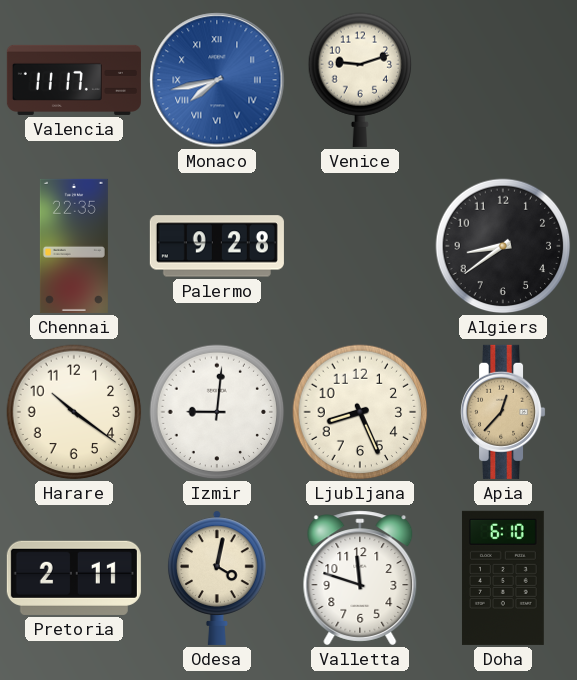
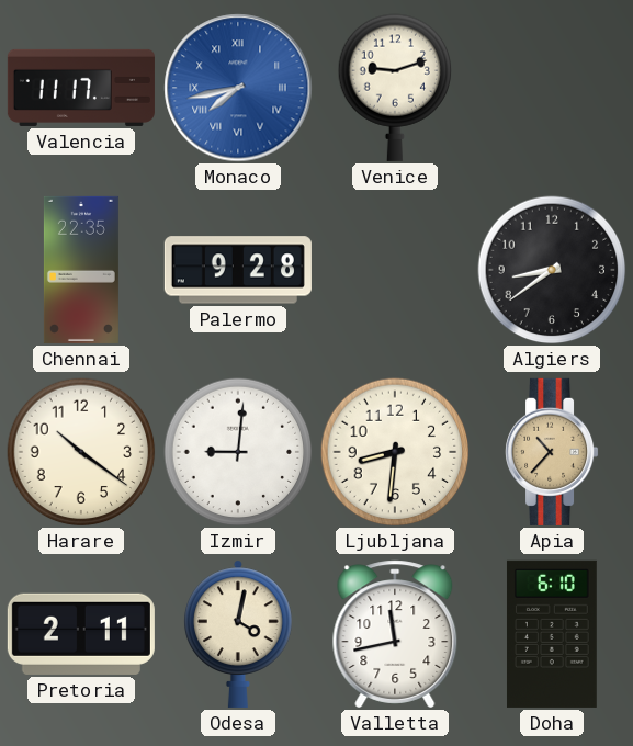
Ljubljana: 8:26 -> 8:31
Apia: 12:37 -> 10:37
Valletta: 11:48 -> 11:43
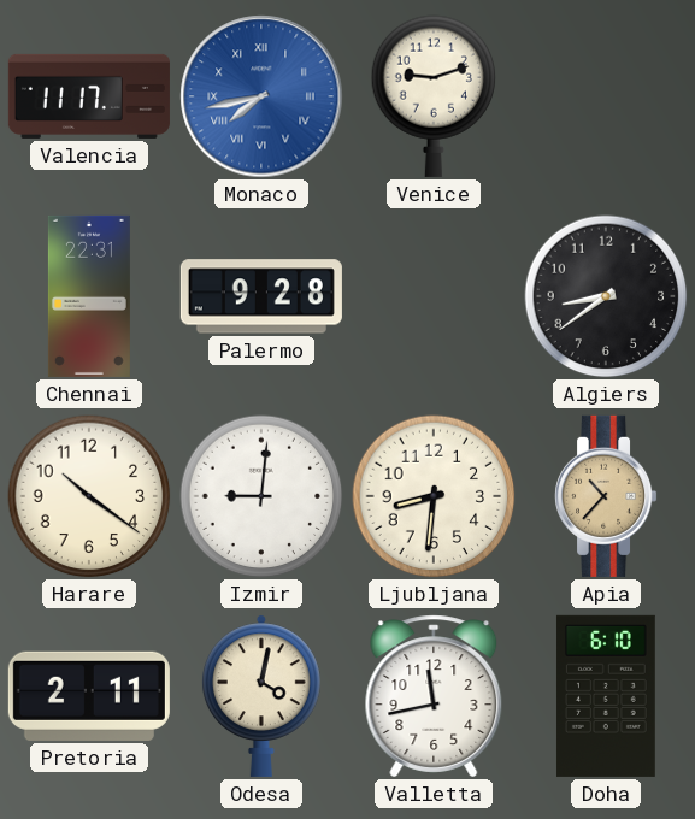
Chennai: 22:35 -> 22:31
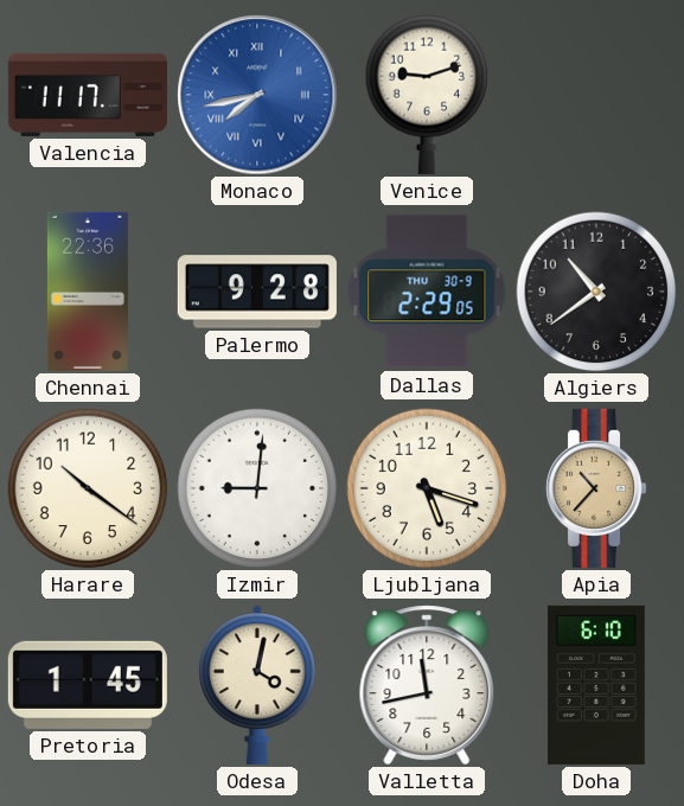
Chennai: 22:31 -> 22:36
Dallas: none -> 2:29
Algiers: 8:39 -> 10:39
Ljubljana: 8:31 -> 5:18
Pretoria: 2:11 -> 1:45
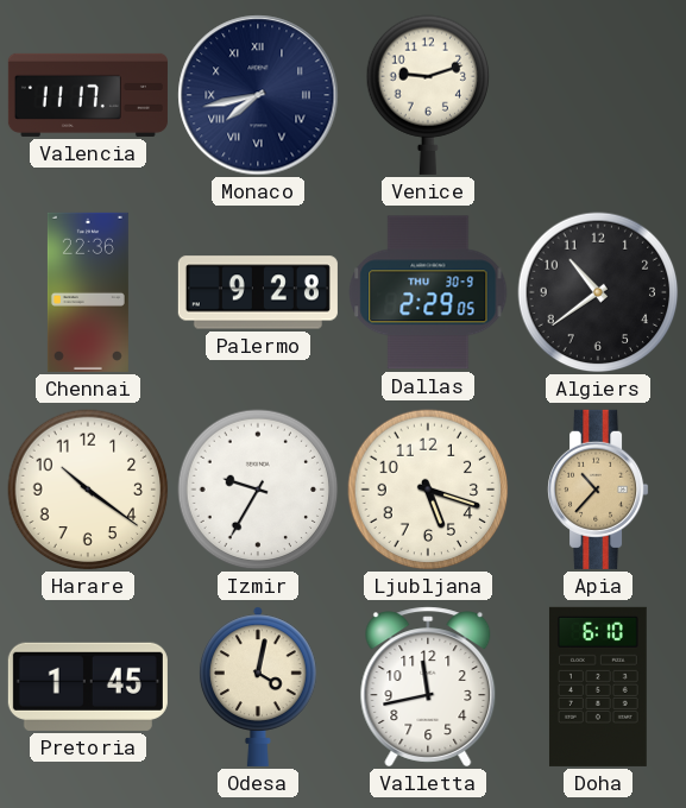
Monaco dial: blue -> navy
Izmir: 9:01 -> 9:35
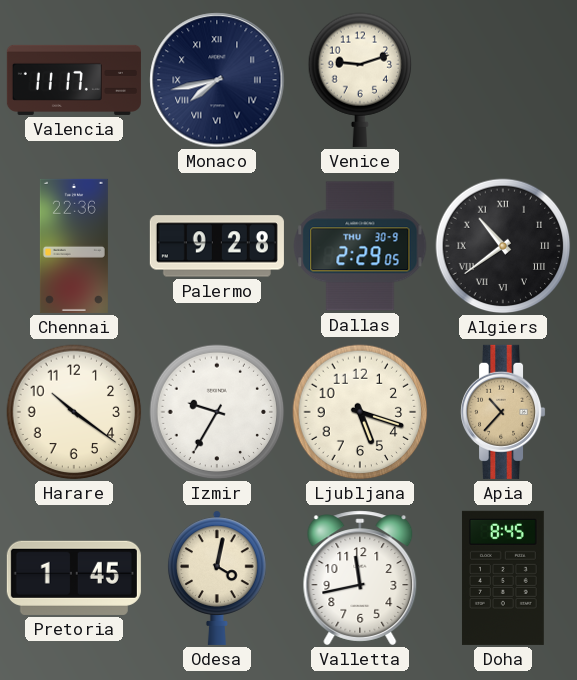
Algiers numerals: Arabic -> Roman
Doha: 6:10 -> 8:45
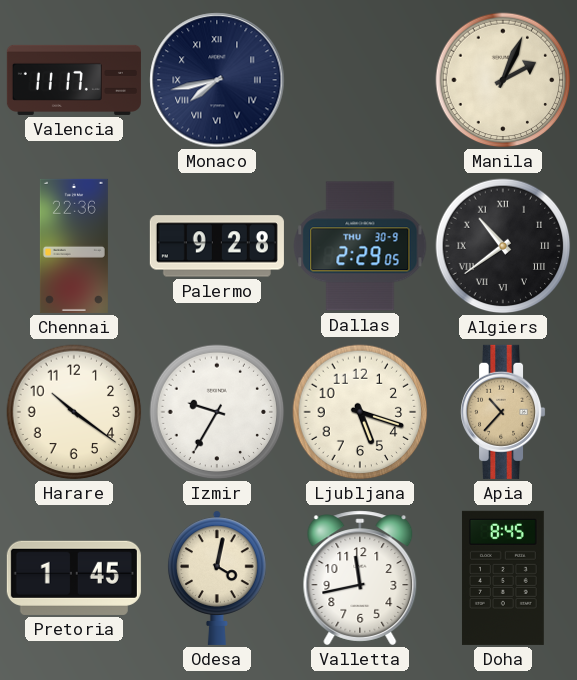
Venice: 9:12 -> none
Manila: none -> 2:04
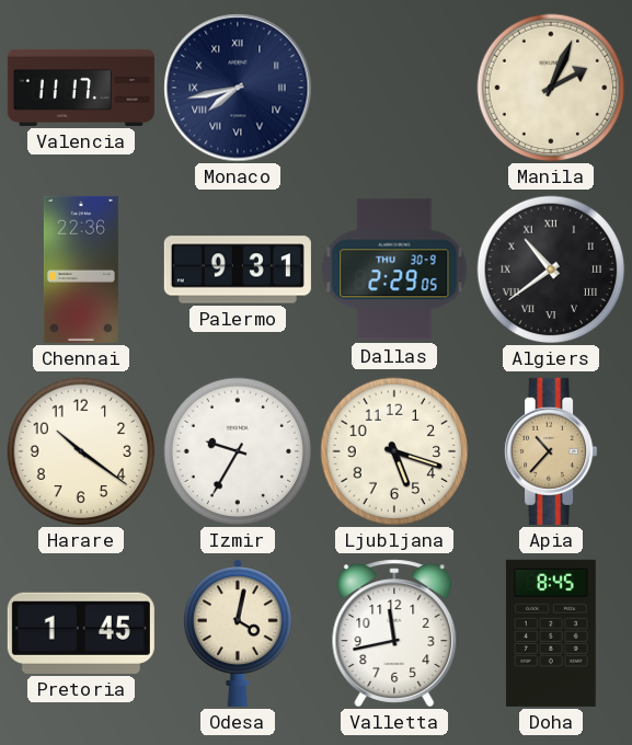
Palermo: 9:28 -> 9:31
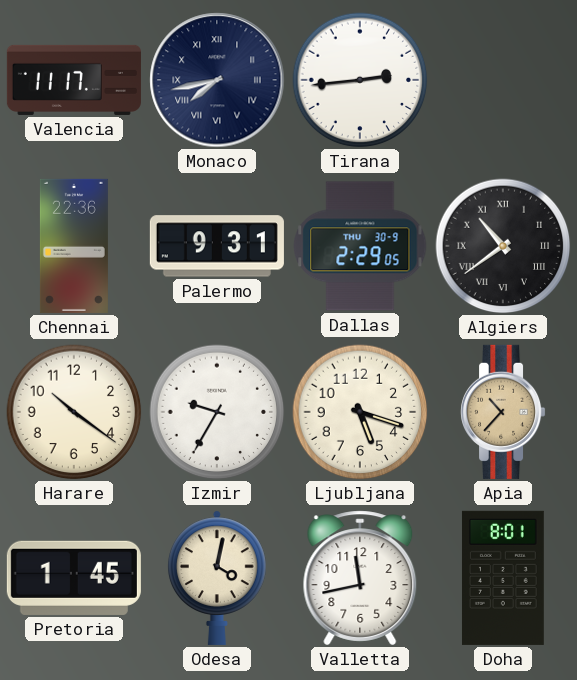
Tirana: none -> 2:44
Manila: 2:04 -> none
Doha: 8:45 -> 8:01
